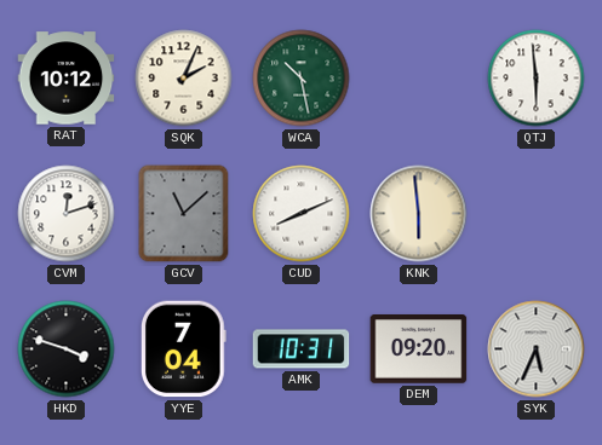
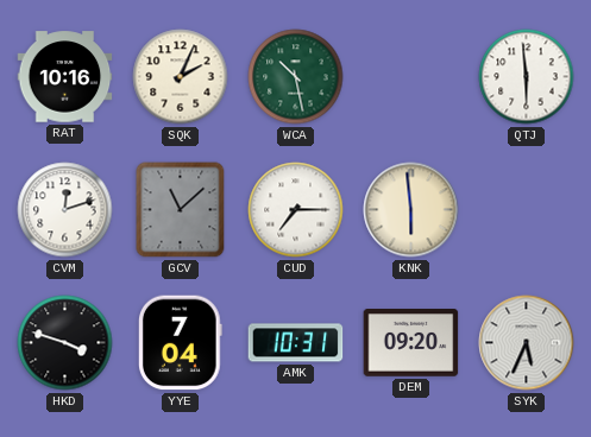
RAT: 10:12 -> 10:16
CUD: 8:11 -> 7:15
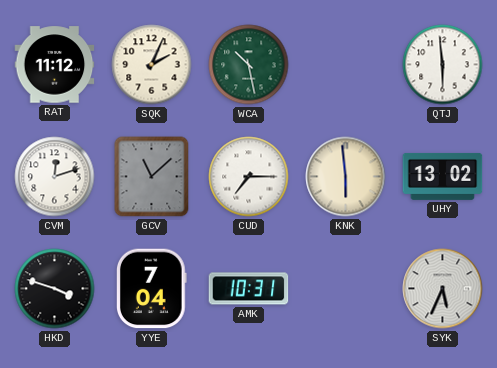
RAT: 10:16 -> 11:12
UHY: none -> 13:02
DEM: 09:20 -> none
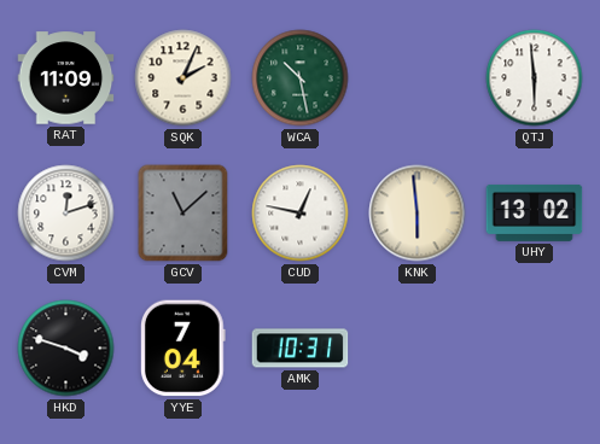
RAT: 11:12 -> 11:09
CUD: 7:15 -> 12:47
SYK: 5:34 -> none
